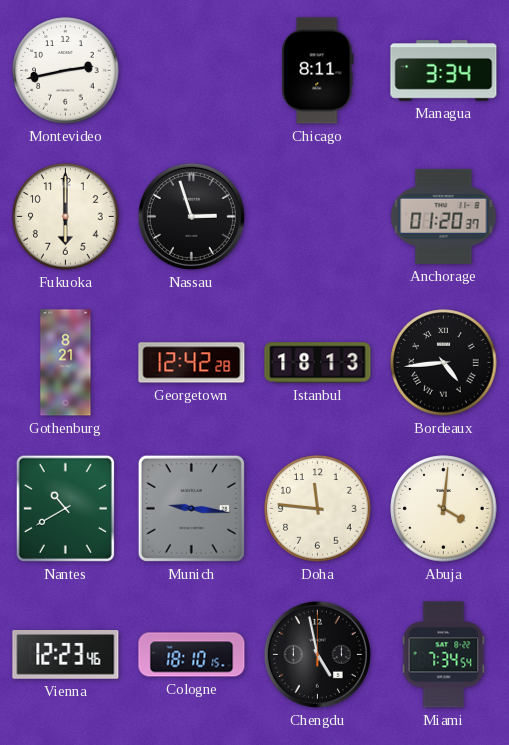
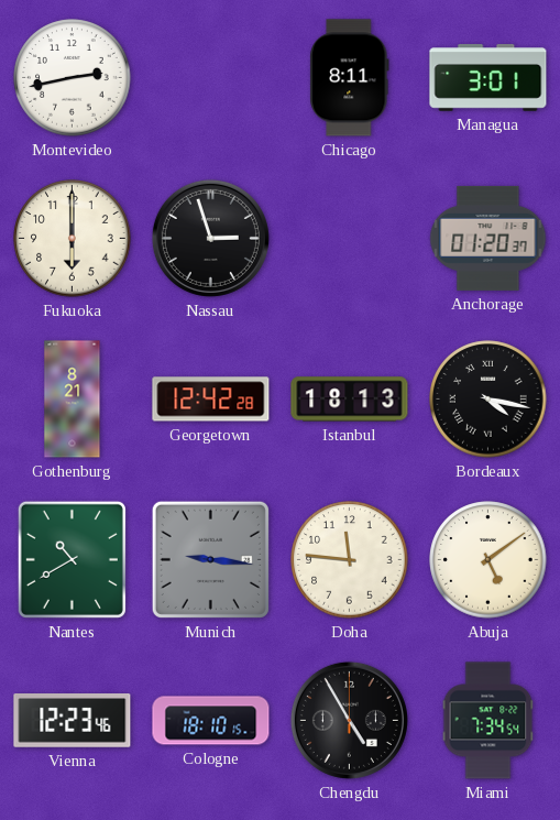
Managua: 3:34 -> 3:01
Bordeaux: 4:44 -> 4:17
Abuja: 4:01 -> 5:09
Chengdu: 4:58 -> 4:55
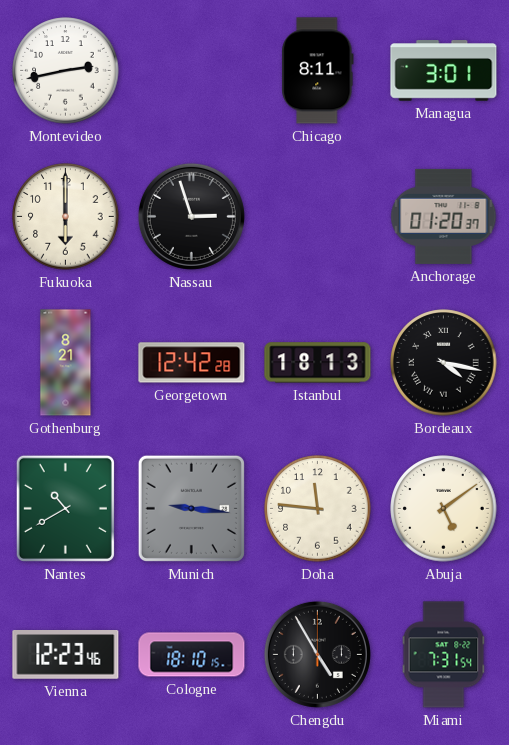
Miami: 7:34 -> 7:31
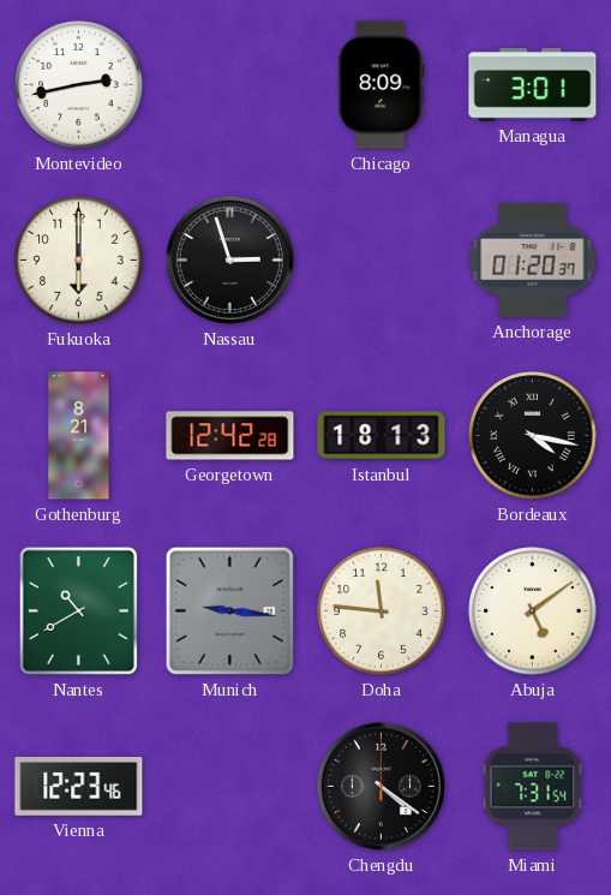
Chicago: 8:11 -> 8:09
Cologne: 18:10 -> none
Chengdu: 4:55 -> 4:21
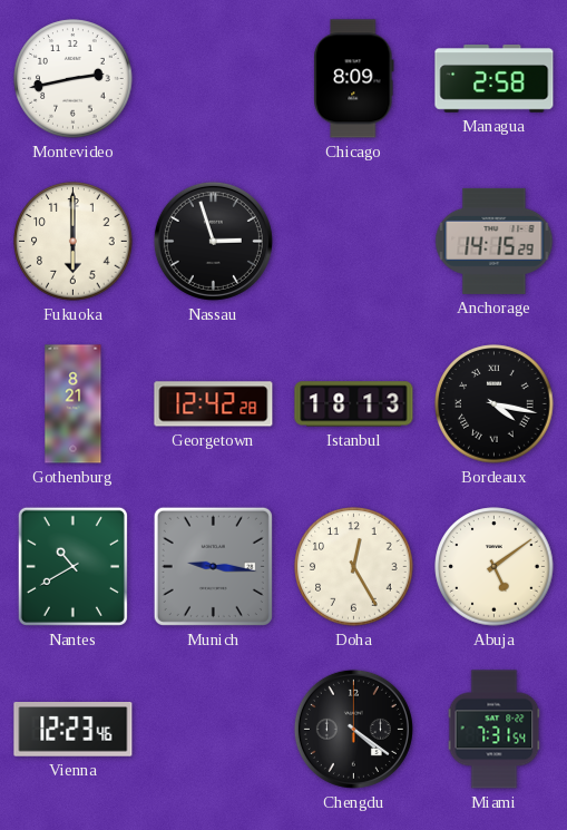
Managua: 3:01 -> 2:58
Anchorage: 01:20 -> 14:15
Doha: 11:46 -> 12:25
